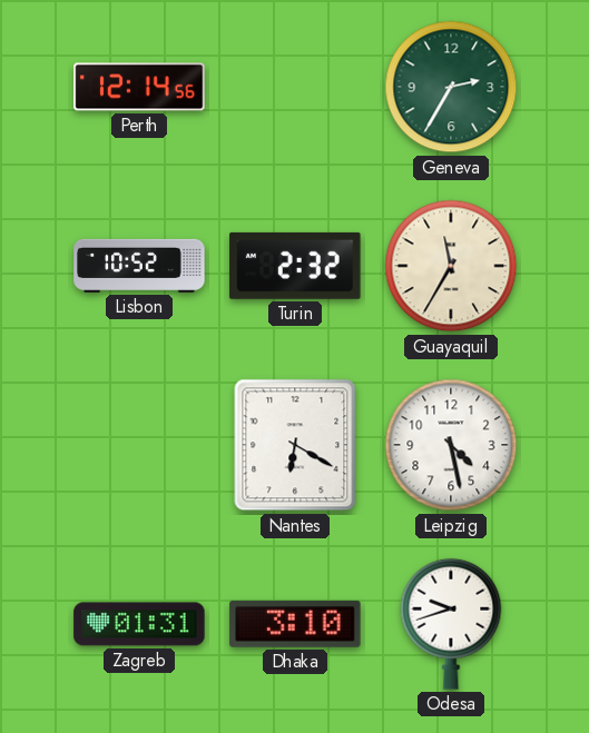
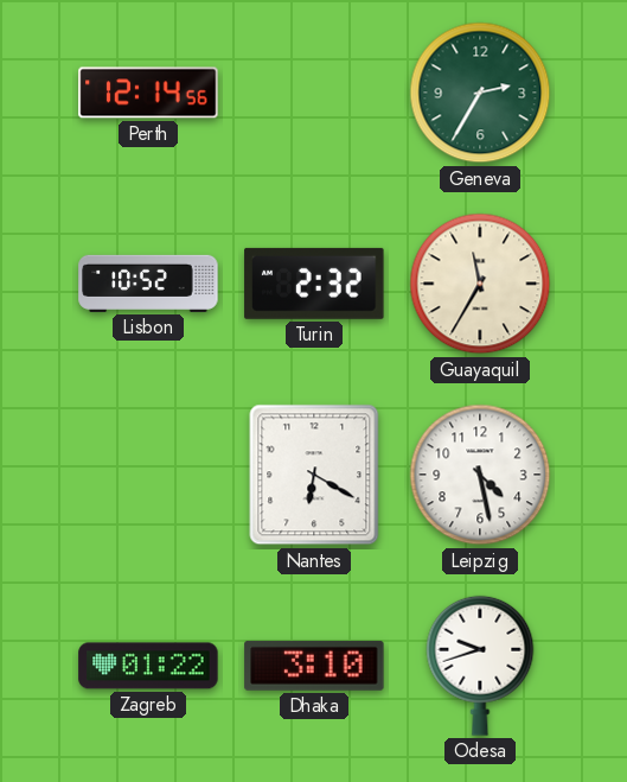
Zagreb: 01:31 -> 01:22
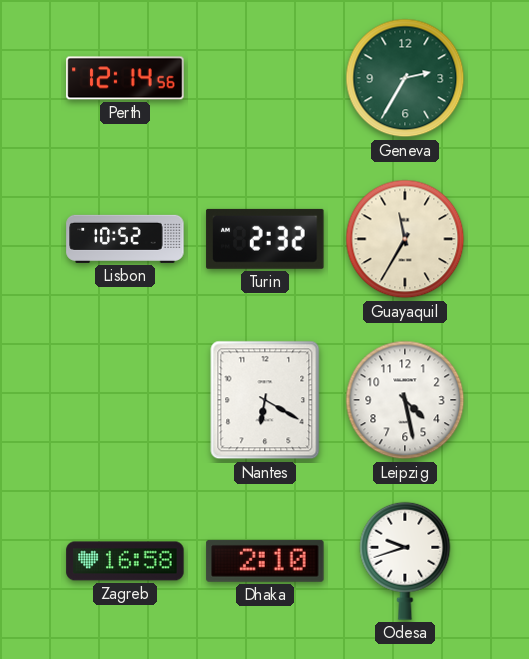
Zagreb: 01:22 -> 16:58
Dhaka: 3:10 -> 2:10
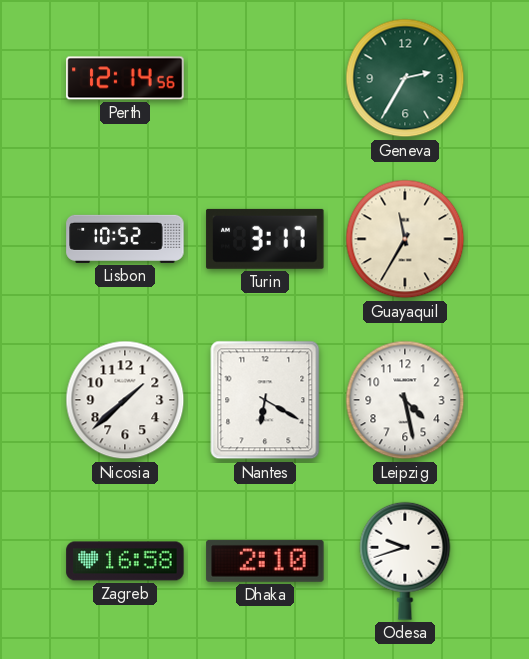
Turin: 2:32 -> 3:17
Nicosia: none -> 1:38
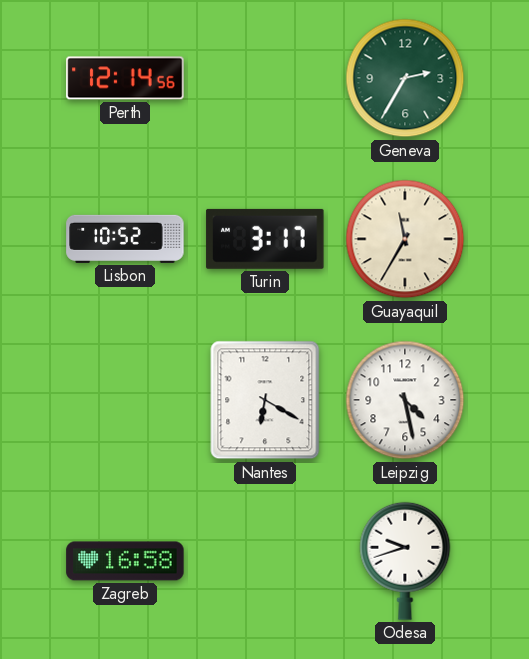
Nicosia: 1:38 -> none
Dhaka: 2:10 -> none
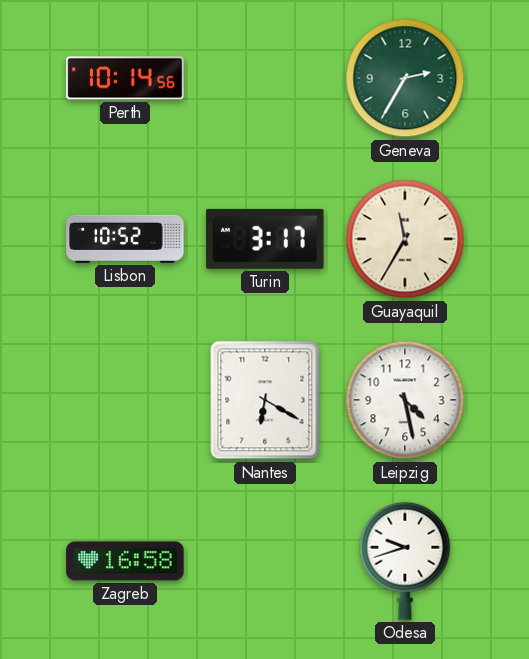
Perth: 12:14 -> 10:14
